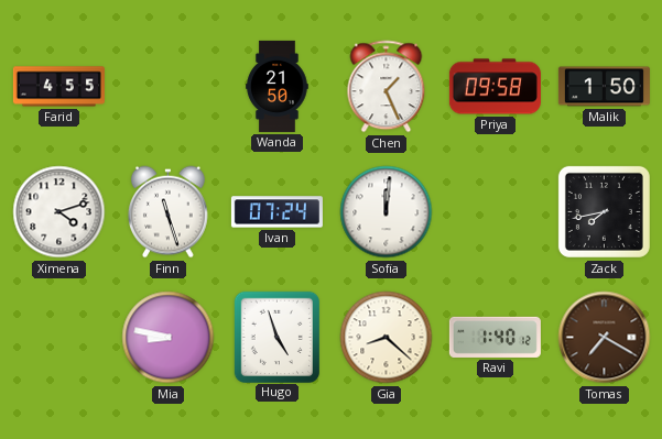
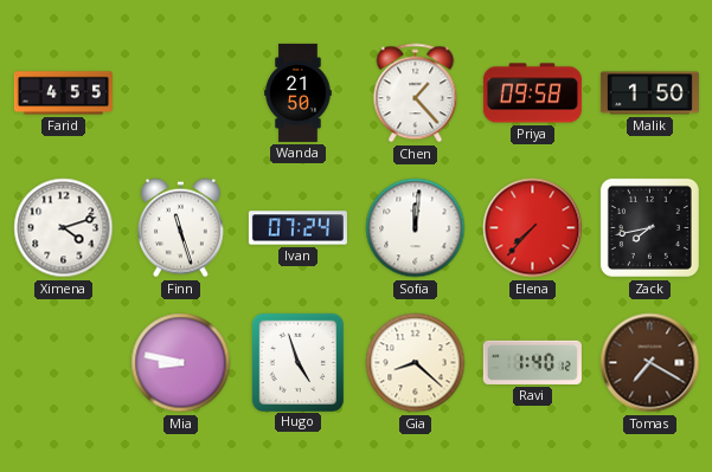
Chen: 1:26 -> 1:23
Elena: none -> 7:37
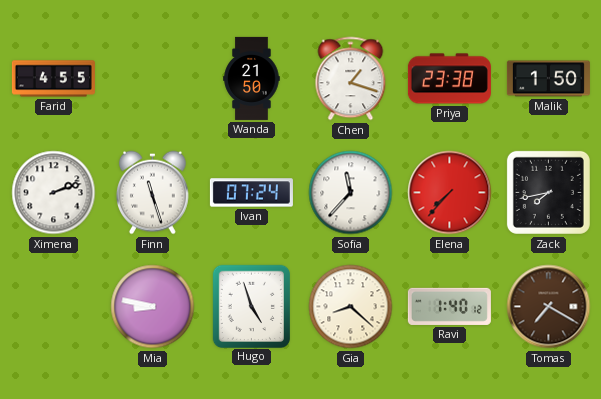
Chen: 1:23 -> 1:18
Priya: 09:58 -> 23:38
Ximena: 4:12 -> 2:12
Sofia: 12:01 -> 11:37
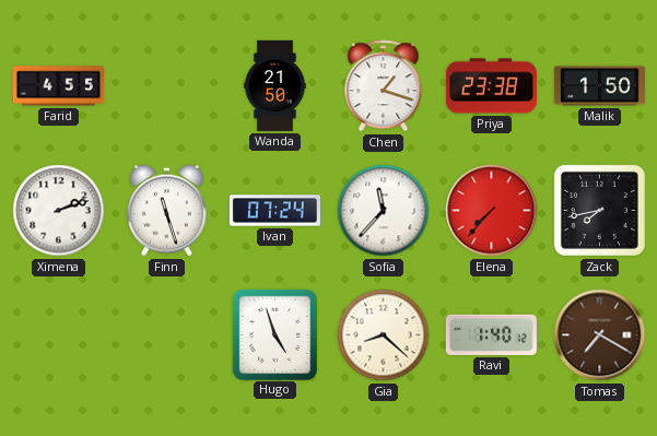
Mia: 8:47 -> none
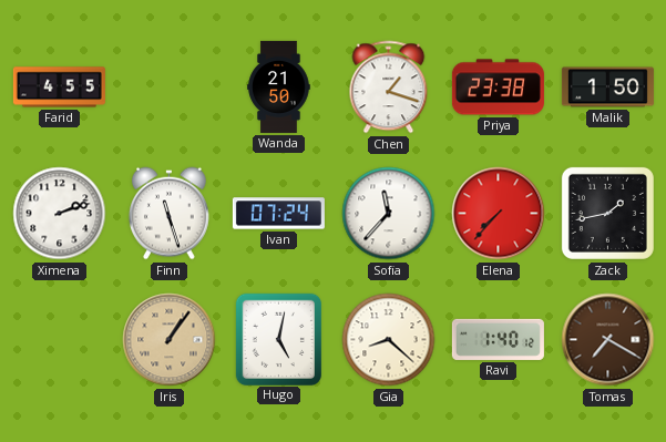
Zack: 7:43 -> 1:43
Iris: none -> 1:06
Hugo: 4:57 -> 5:02
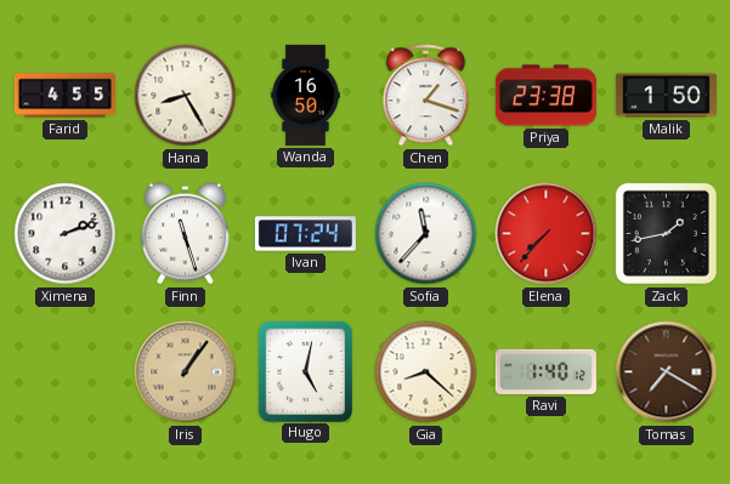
Hana: none -> 8:25
Wanda: 21:50 -> 16:50
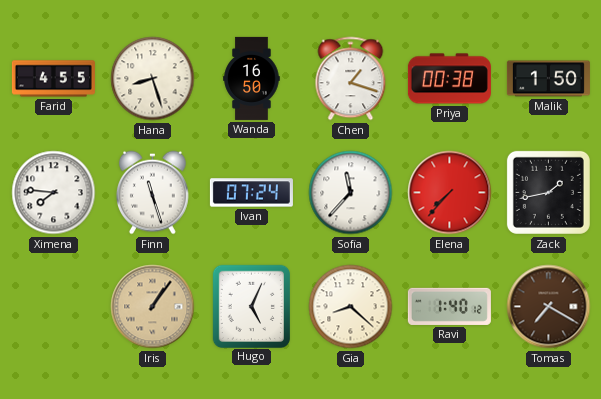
Hana: 8:25 -> 8:27
Priya: 23:38 -> 00:38
Ximena: 2:12 -> 7:46
Hugo: 5:02 -> 5:04
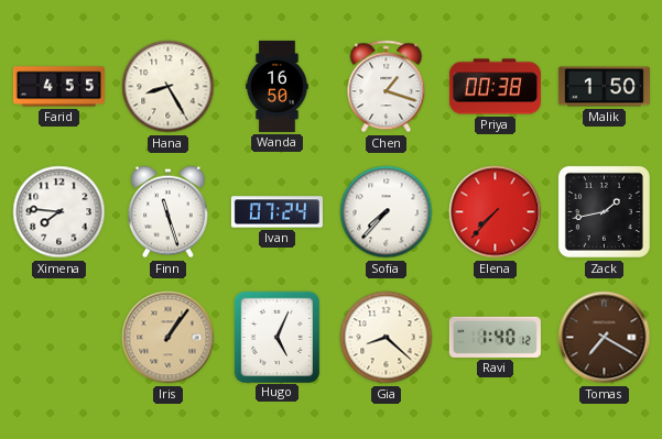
Hana: 8:27 -> 8:25
Sofia: 11:37 -> 7:37
